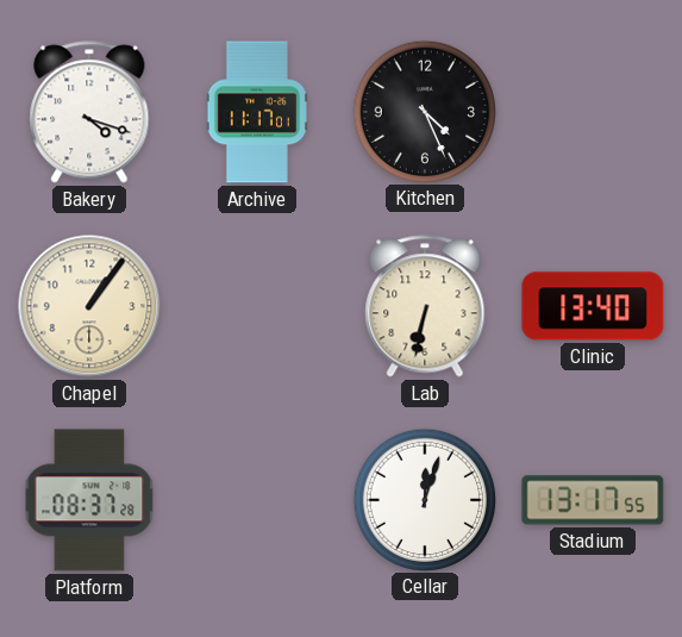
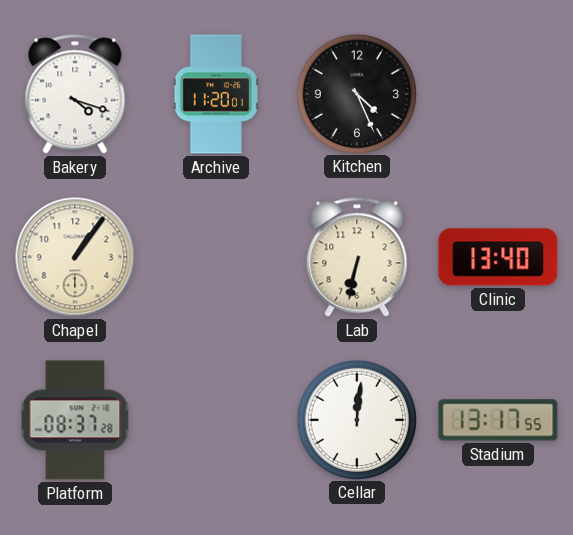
Archive: 11:17 -> 11:20
Cellar: 12:03 -> 12:01
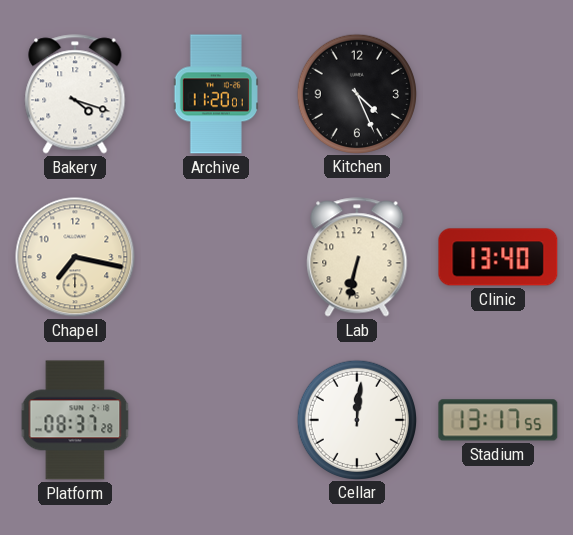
Chapel: 1:06 -> 7:17
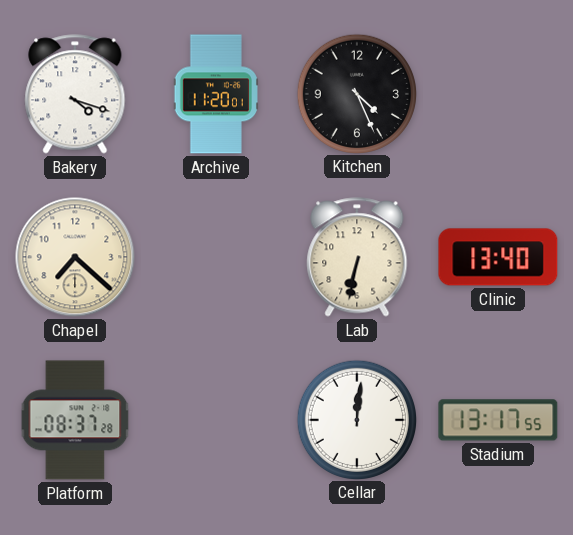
Chapel: 7:17 -> 7:22
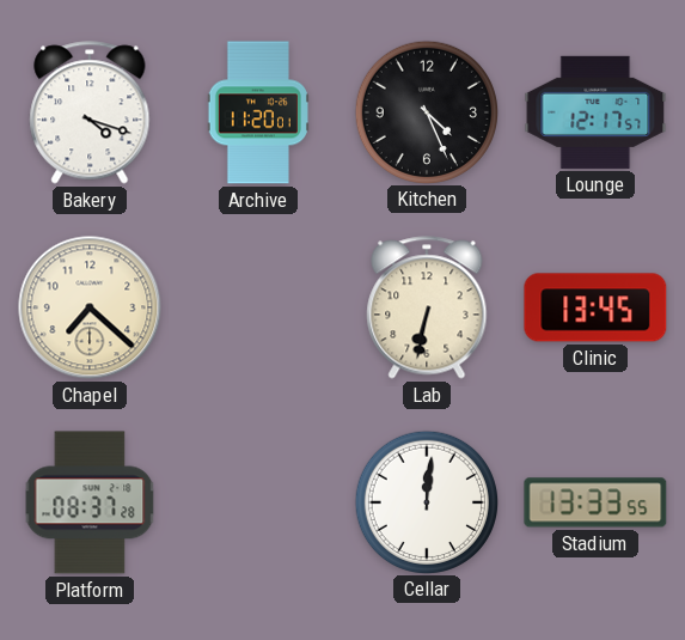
Lounge: none -> 12:17
Clinic: 13:40 -> 13:45
Stadium: 13:17 -> 13:33
